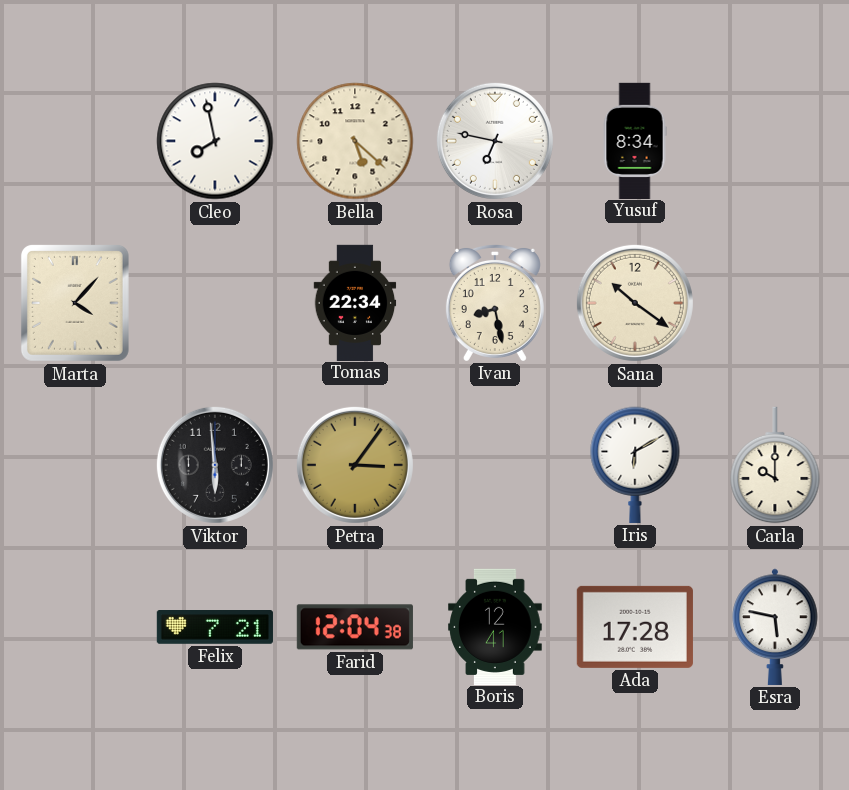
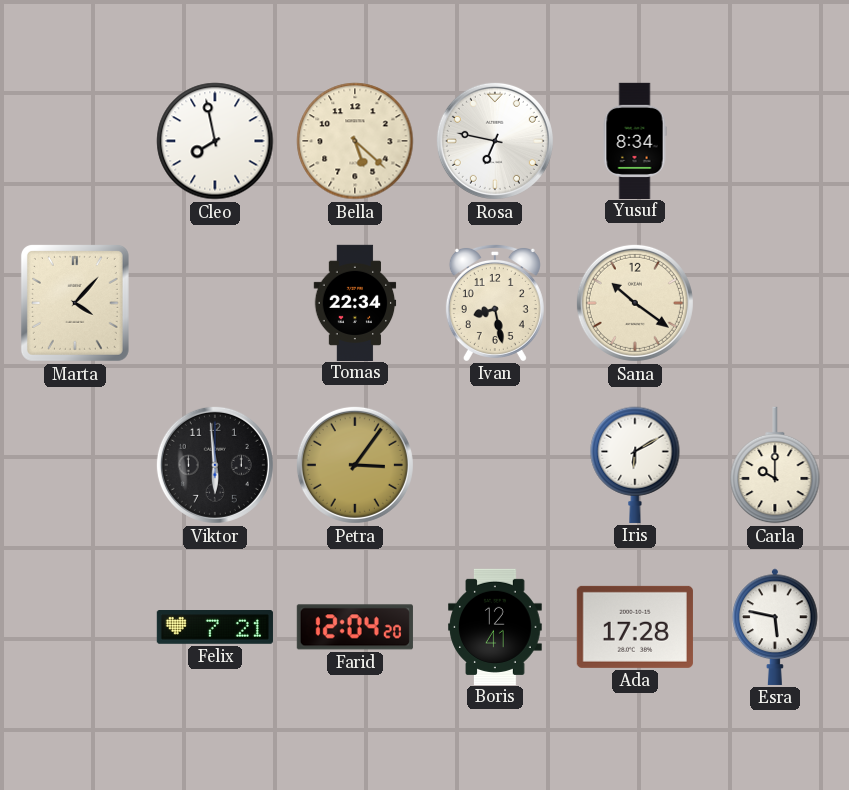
Farid: 12:04:38 -> 12:04:20
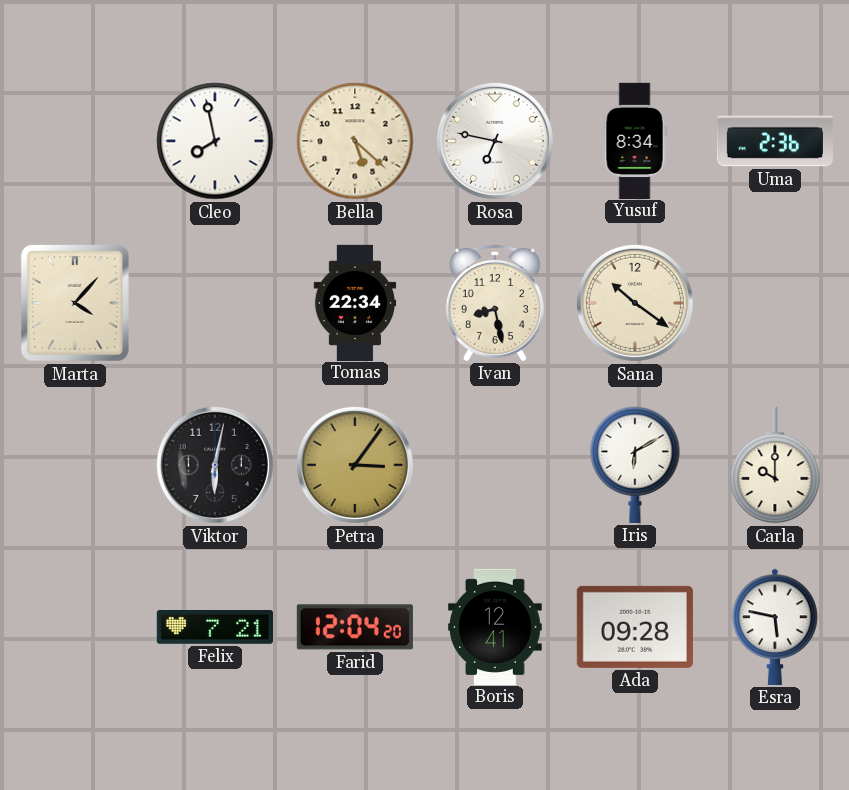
Uma: none -> 2:36
Viktor: 5:59 -> 6:02
Ada: 17:28 -> 09:28
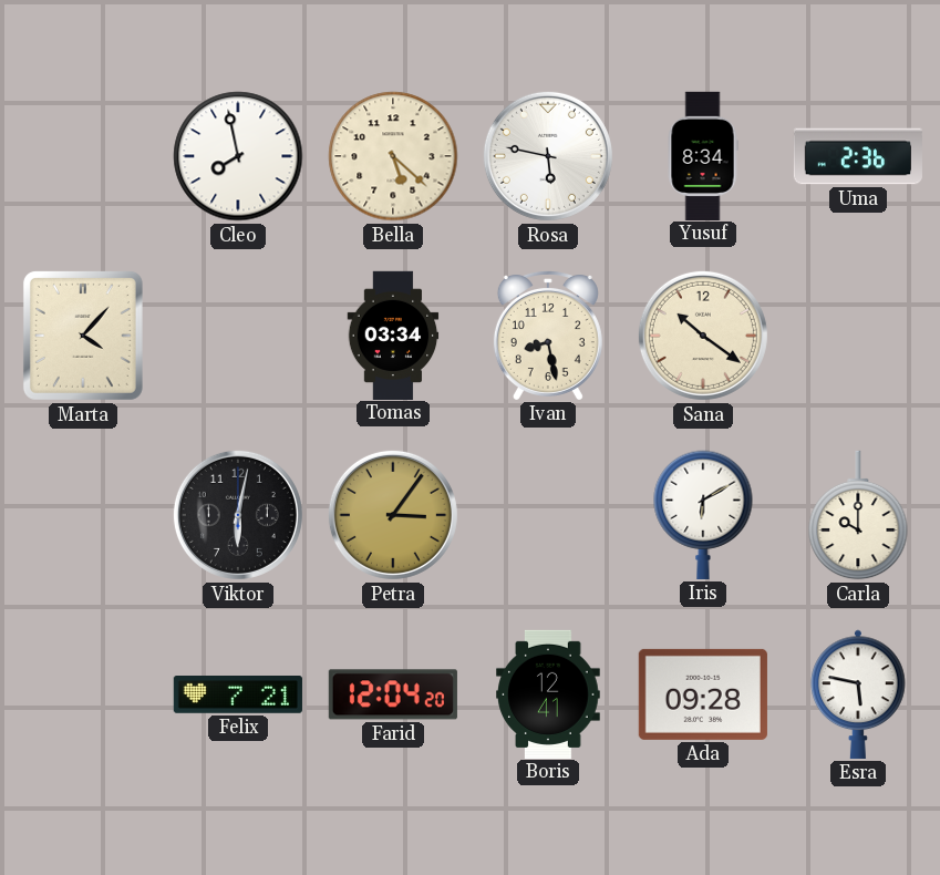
Rosa: 6:47 -> 5:47
Tomas: 22:34 -> 03:34
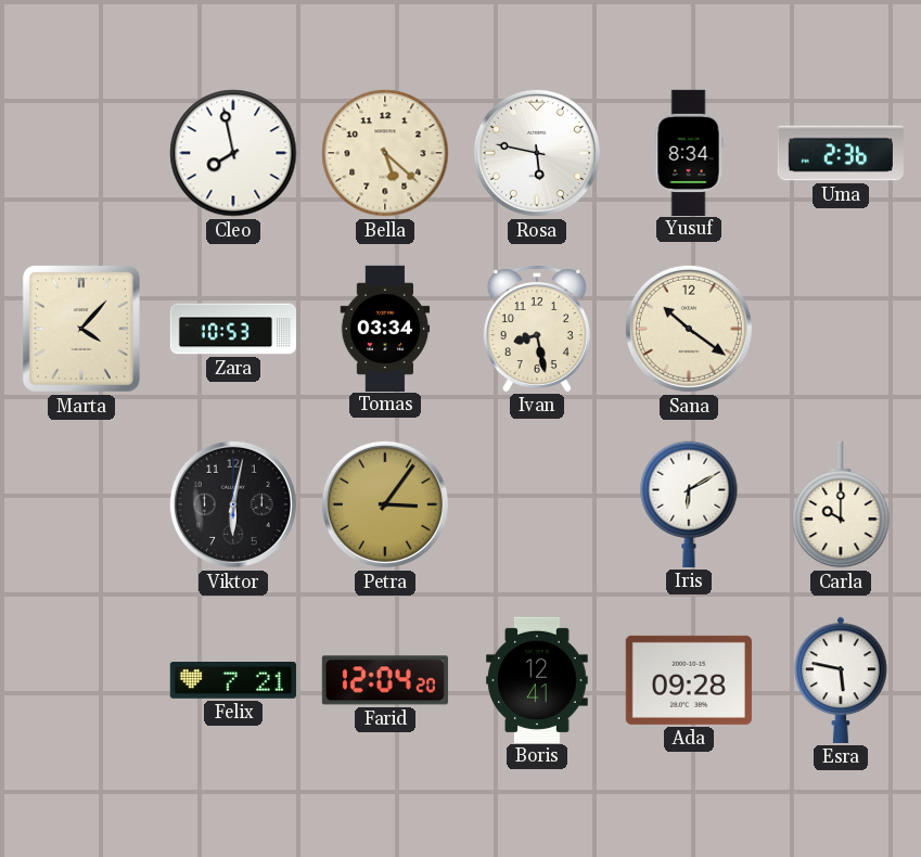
Zara: none -> 10:53
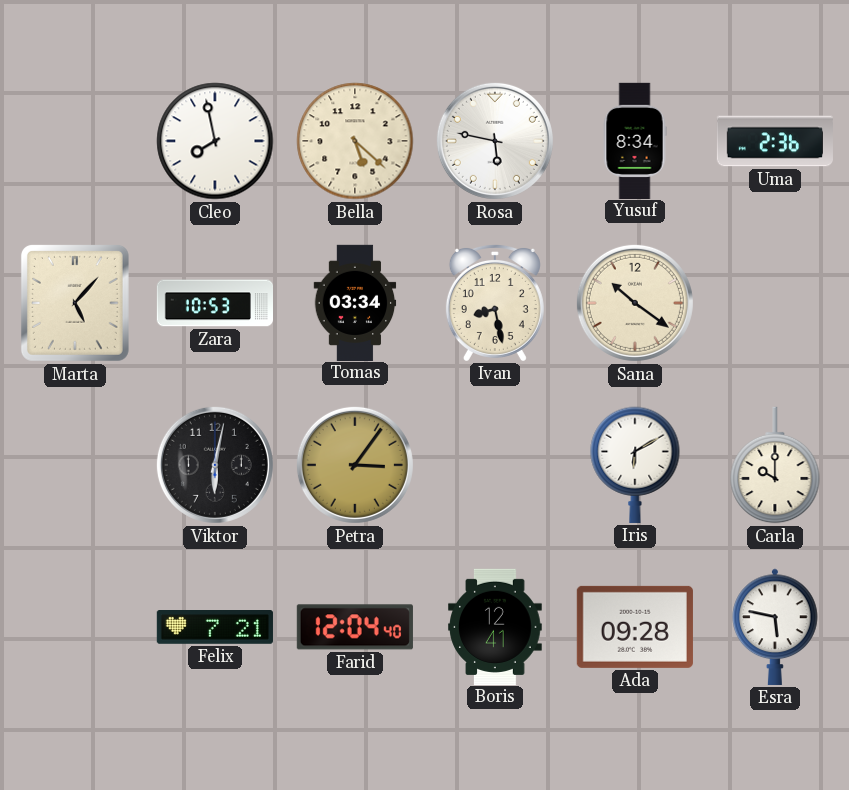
Marta: 4:07 -> 5:07
Farid: 12:04:20 -> 12:04:40
